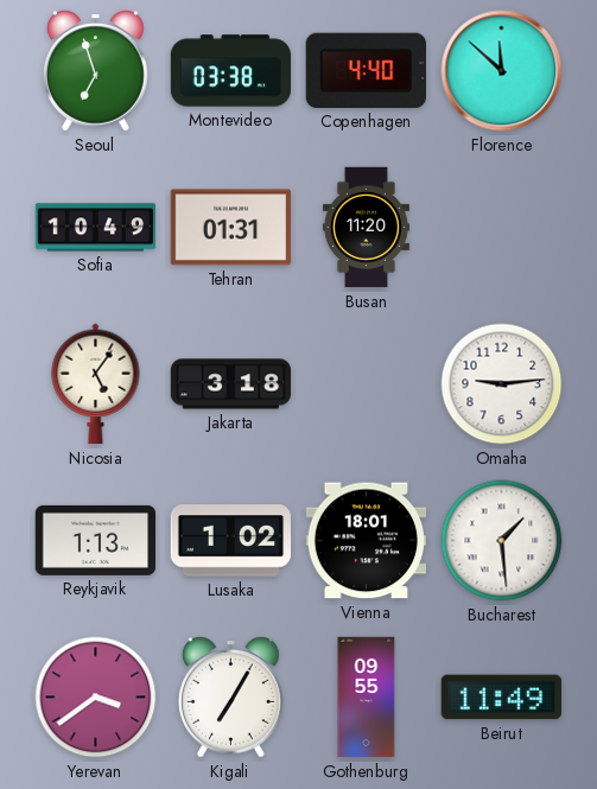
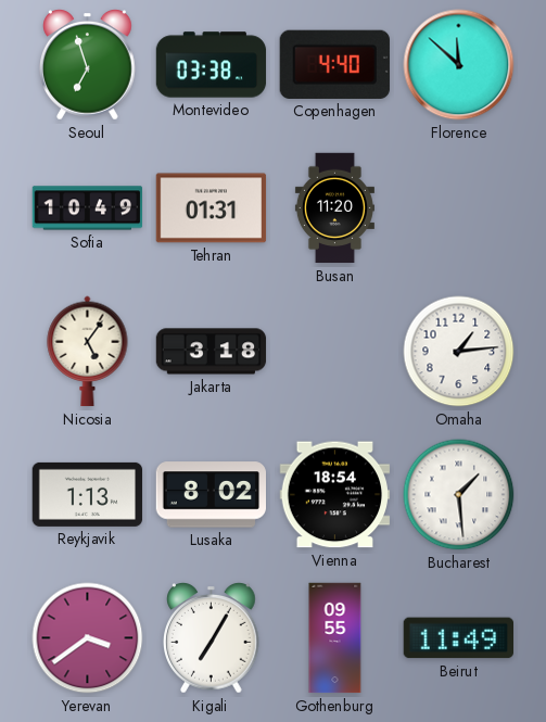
Omaha: 9:14 -> 1:14
Lusaka: 1:02 -> 8:02
Vienna: 18:01 -> 18:54
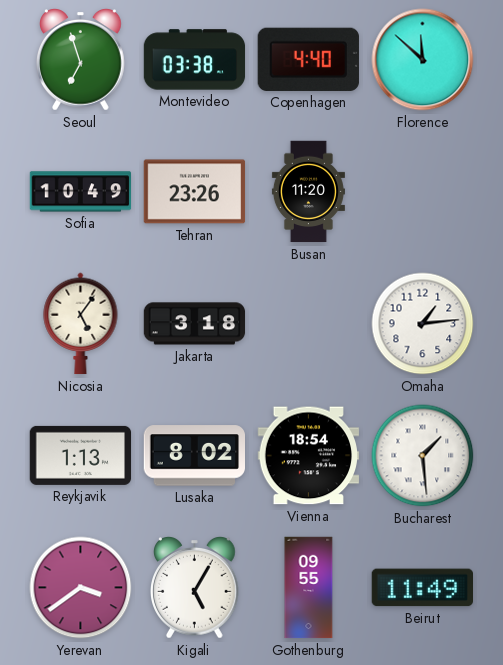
Tehran: 01:31 -> 23:26
Kigali: 7:05 -> 5:05
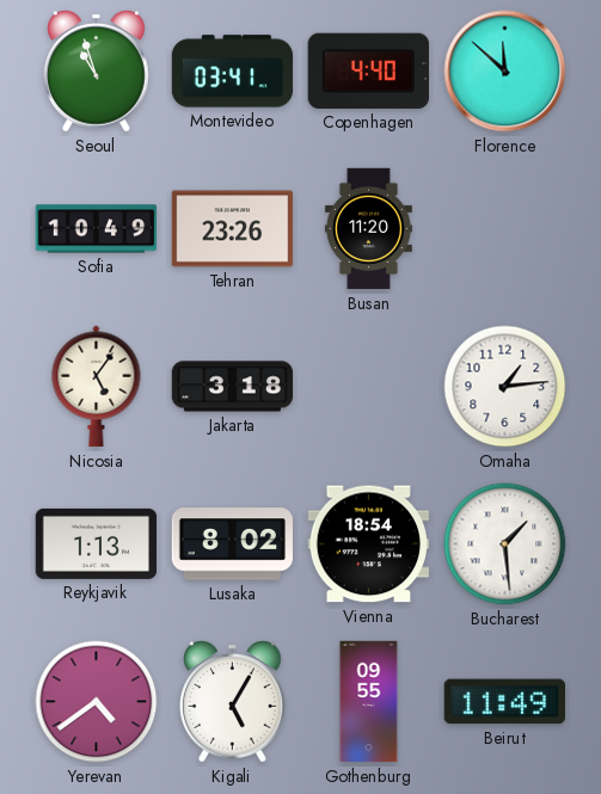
Seoul: 6:57 -> 10:57
Montevideo: 03:38 -> 03:41
Yerevan: 3:39 -> 4:39
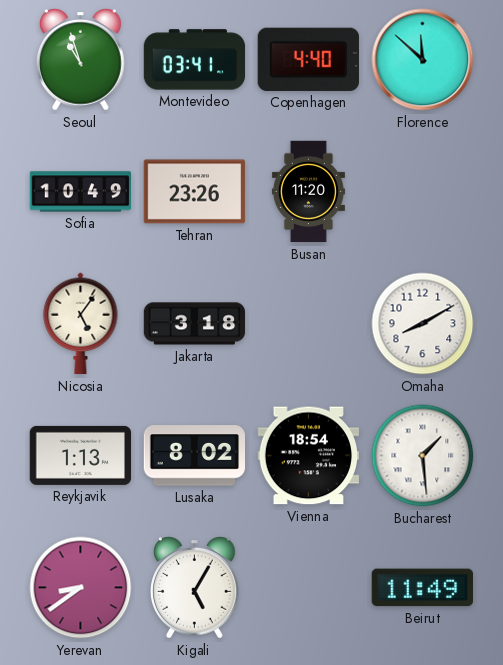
Omaha: 1:14 -> 8:10
Yerevan: 4:39 -> 8:39
Gothenburg: 09:55 -> none
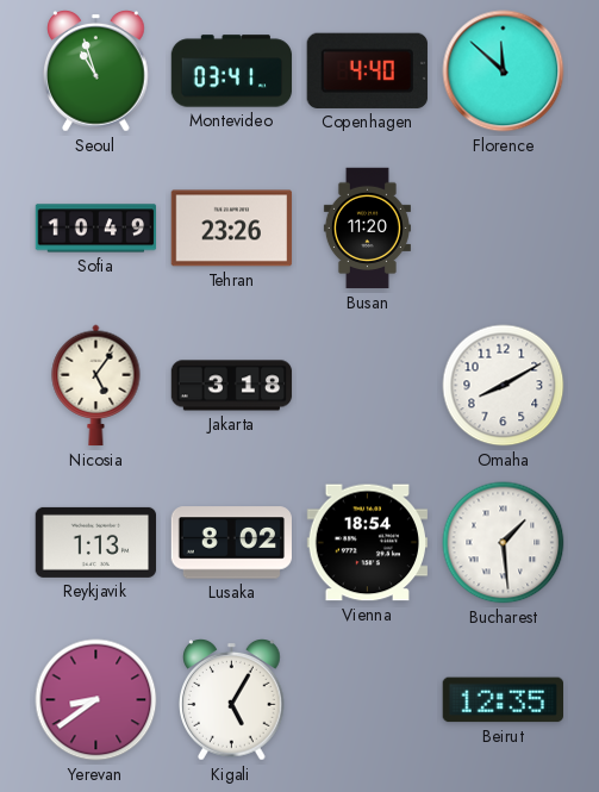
Beirut: 11:49 -> 12:35
